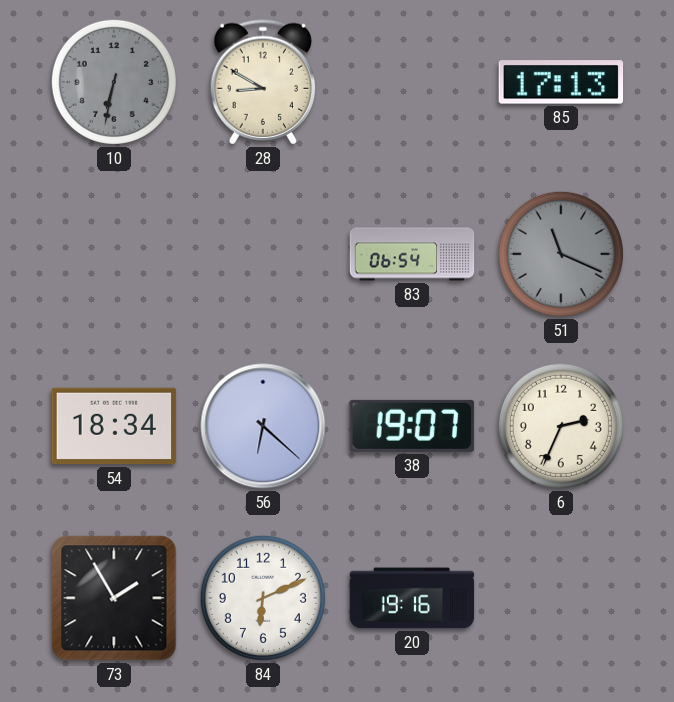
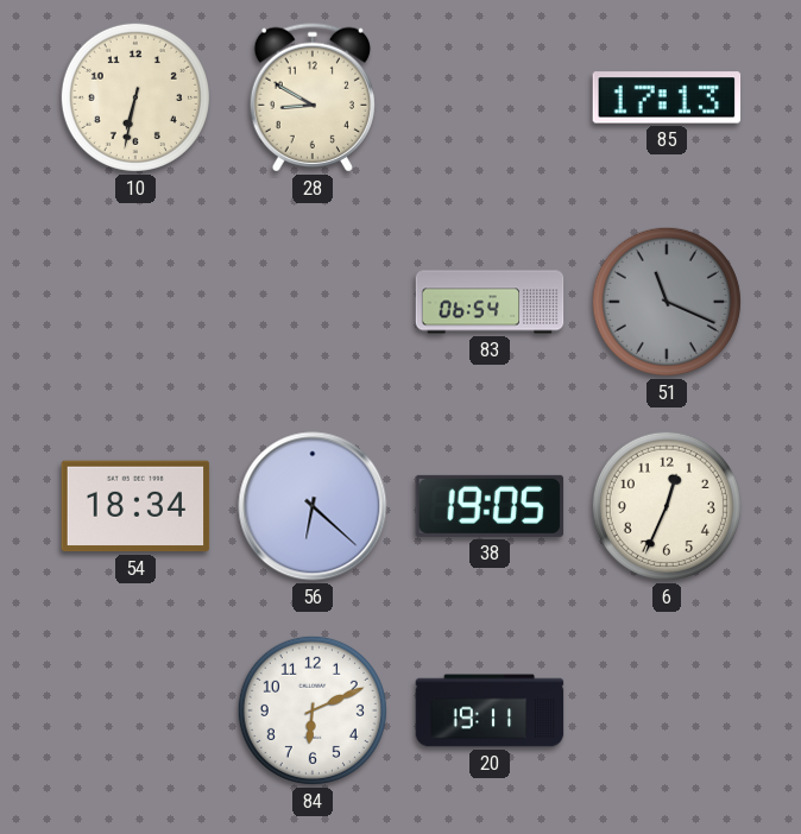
10 dial: grey -> cream
38: 19:07 -> 19:05
6: 2:34 -> 12:34
73: 1:55 -> none
20: 19:16 -> 19:11
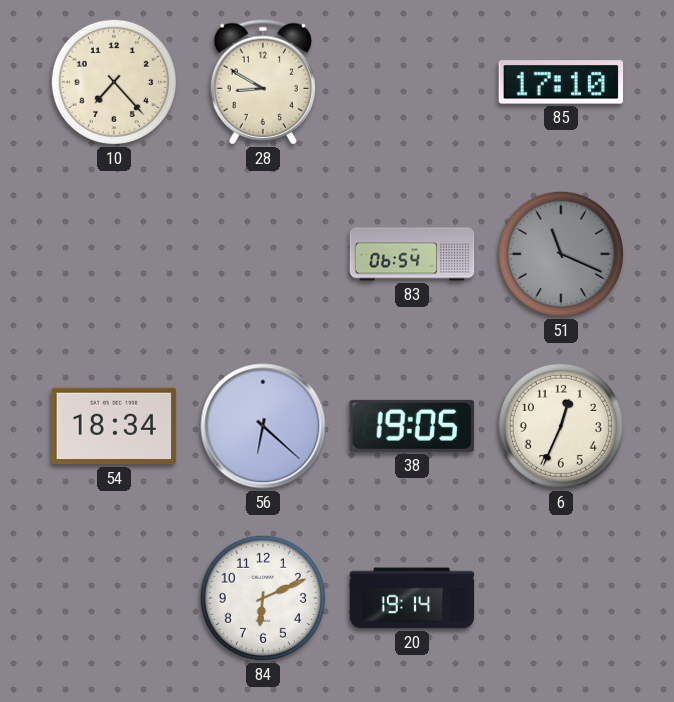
10: 6:32 -> 7:23
85: 17:13 -> 17:10
20: 19:11 -> 19:14
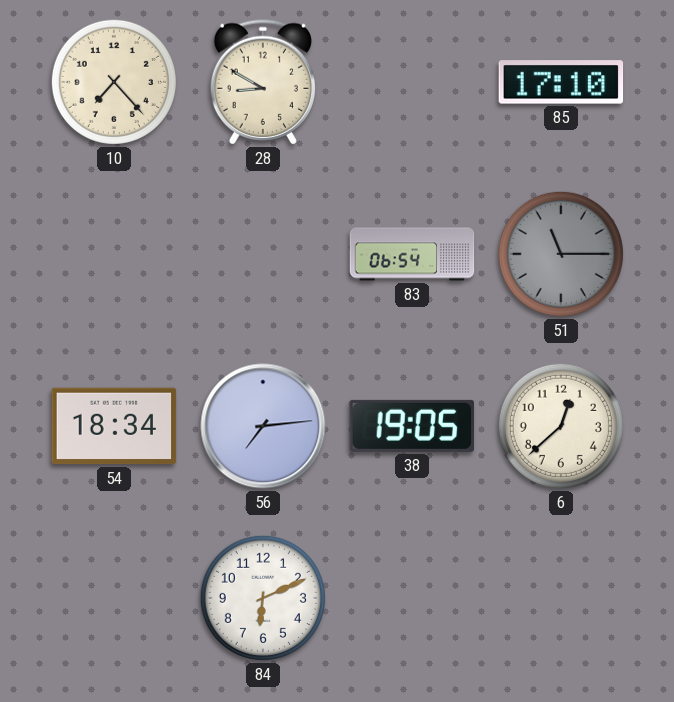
51: 11:19 -> 11:15
56: 6:22 -> 7:14
6: 12:34 -> 12:38
20: 19:14 -> none
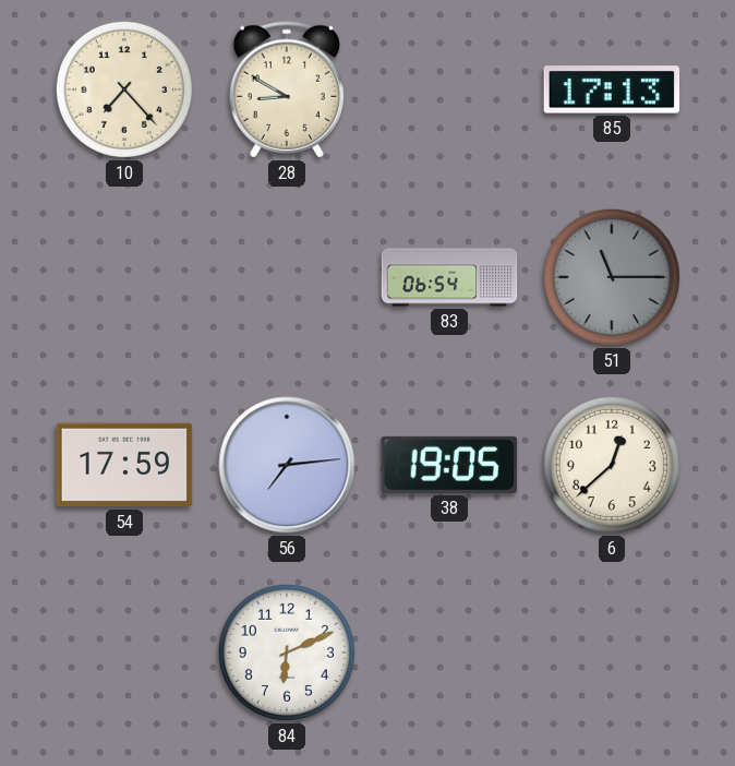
85: 17:10 -> 17:13
54: 18:34 -> 17:59
